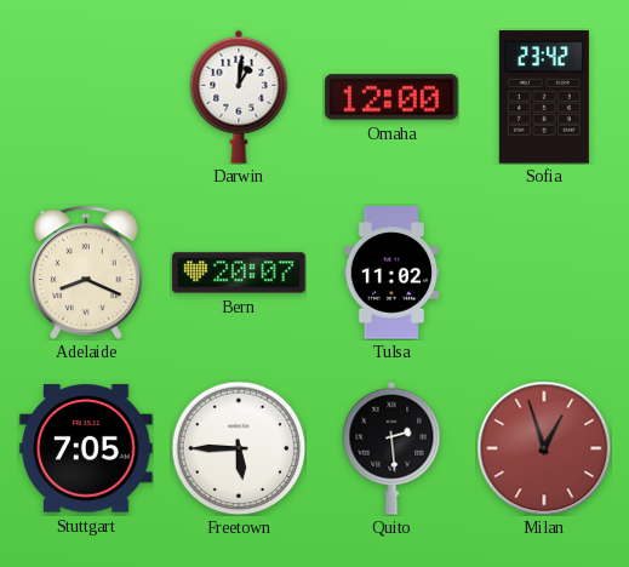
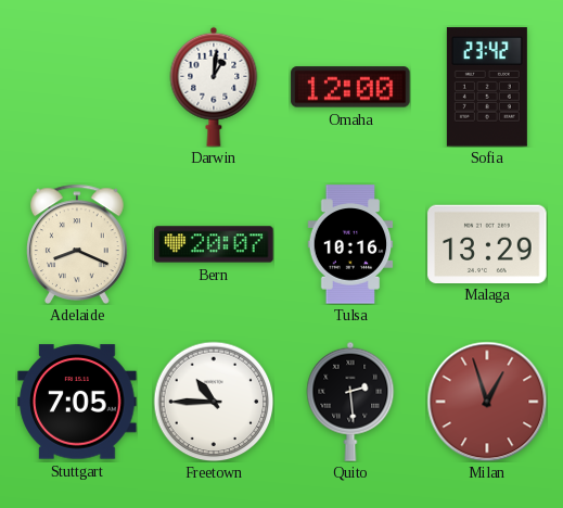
Tulsa: 11:02 -> 10:16
Malaga: none -> 13:29
Freetown: 5:45 -> 10:45
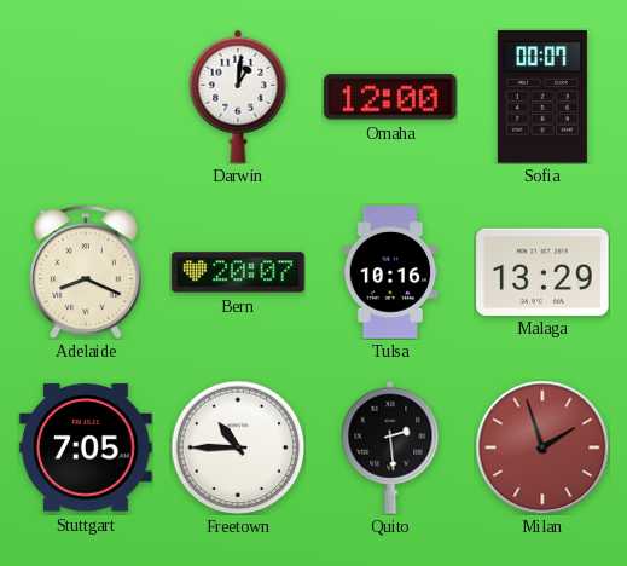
Sofia: 23:42 -> 00:07
Milan: 12:57 -> 1:57
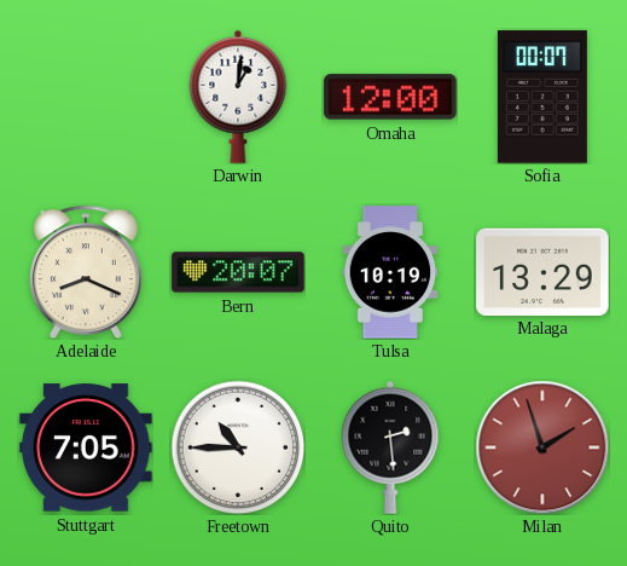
Tulsa: 10:16 -> 10:19
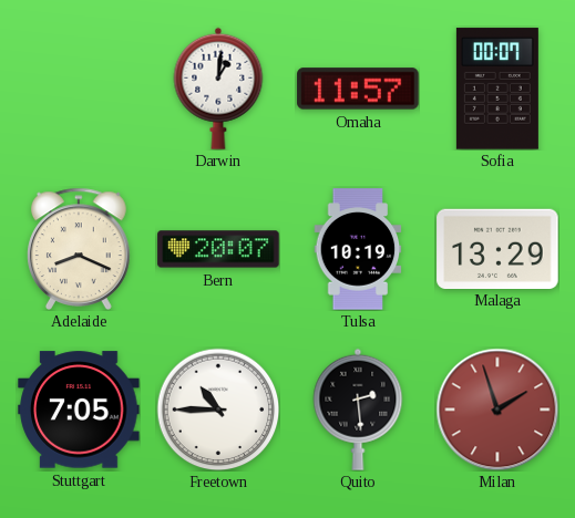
Omaha: 12:00 -> 11:57
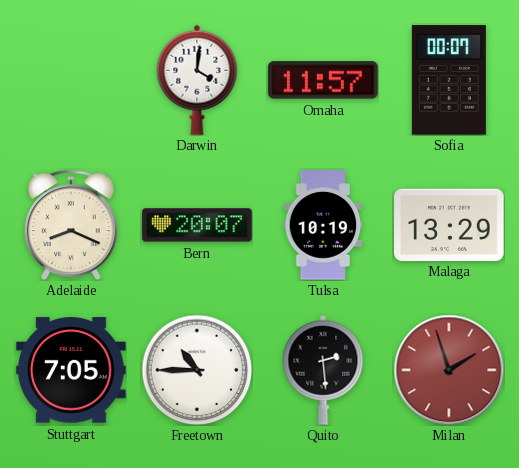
Darwin: 1:01 -> 4:01
